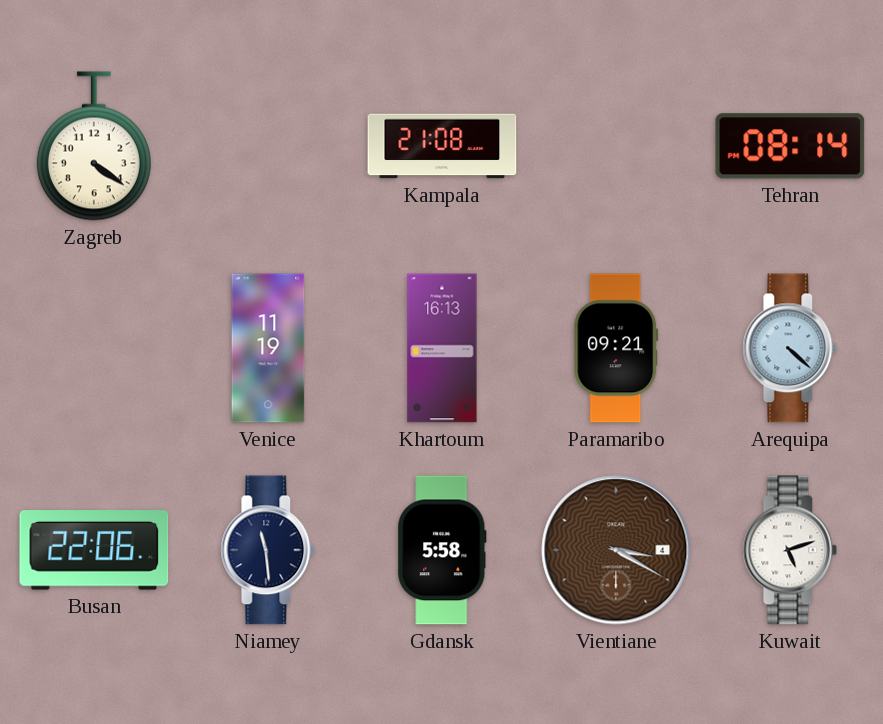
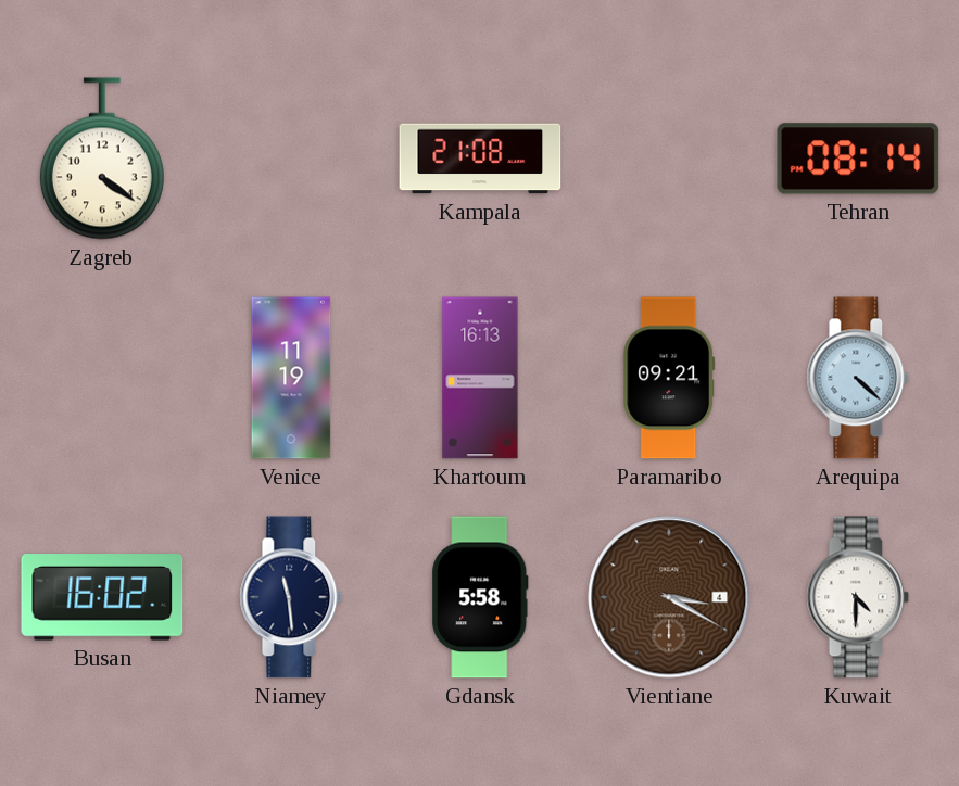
Busan: 22:06 -> 16:02
Kuwait: 5:12 -> 4:30
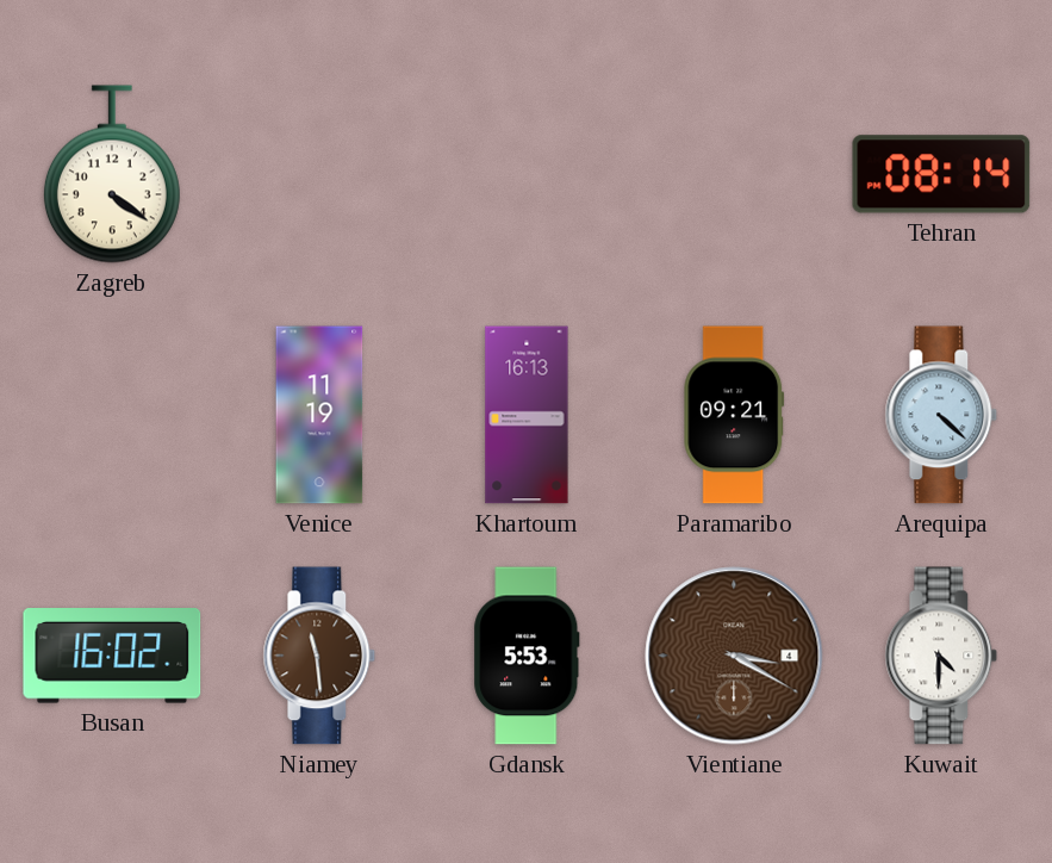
Kampala: 21:08 -> none
Niamey dial: navy -> brown
Gdansk: 5:58 -> 5:53
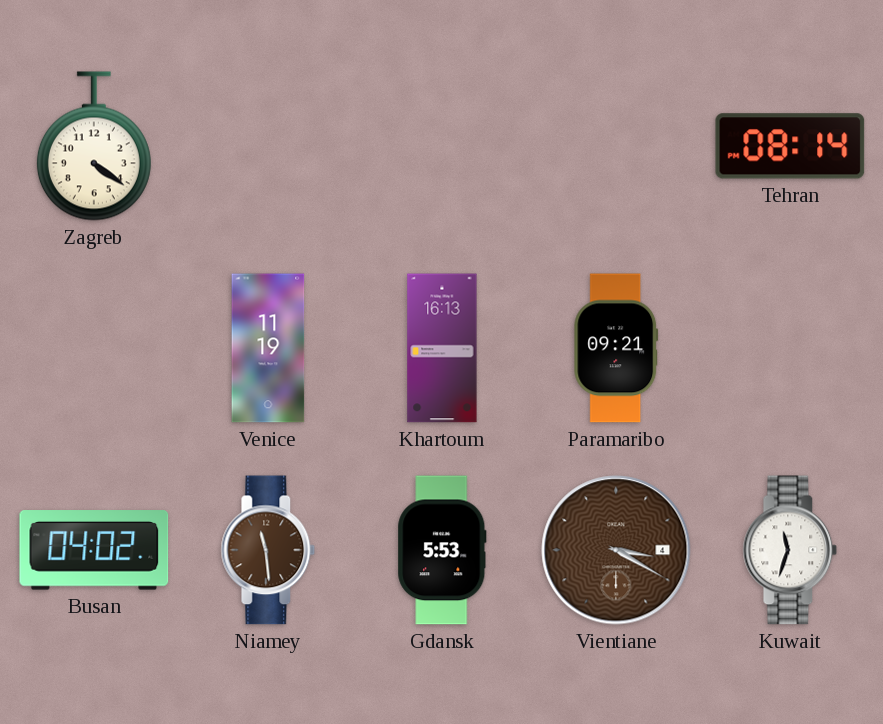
Arequipa: 4:22 -> none
Busan: 16:02 -> 04:02
Kuwait: 4:30 -> 11:33
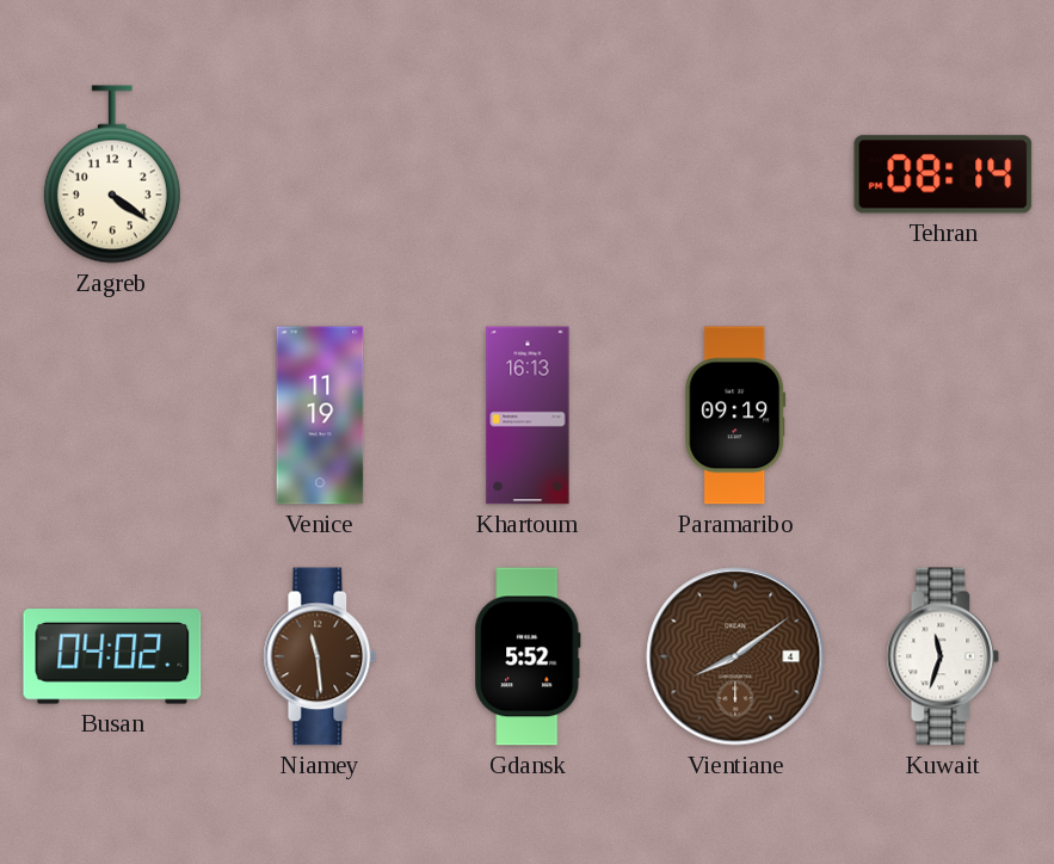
Paramaribo: 09:21 -> 09:19
Gdansk: 5:53 -> 5:52
Vientiane: 3:20 -> 8:09
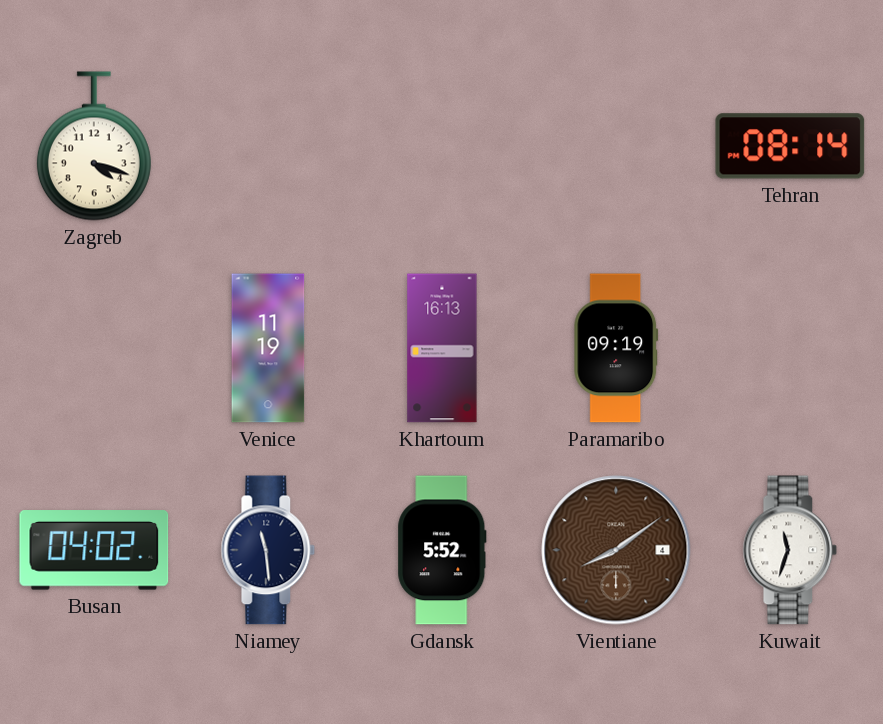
Zagreb: 4:21 -> 4:18
Niamey dial: brown -> navy
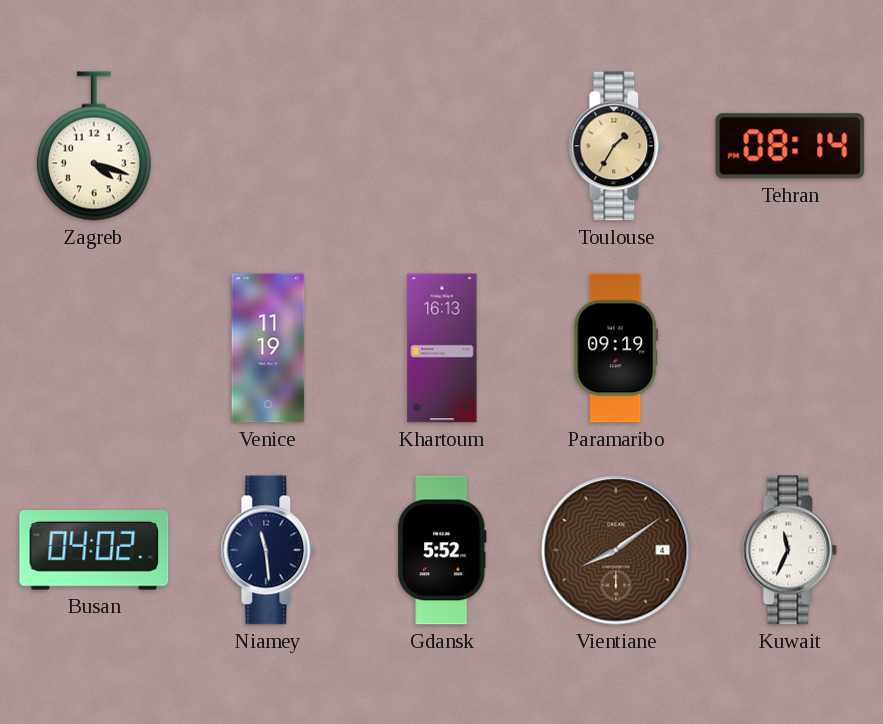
Toulouse: none -> 1:35
Kuwait: 11:33 -> 11:34
